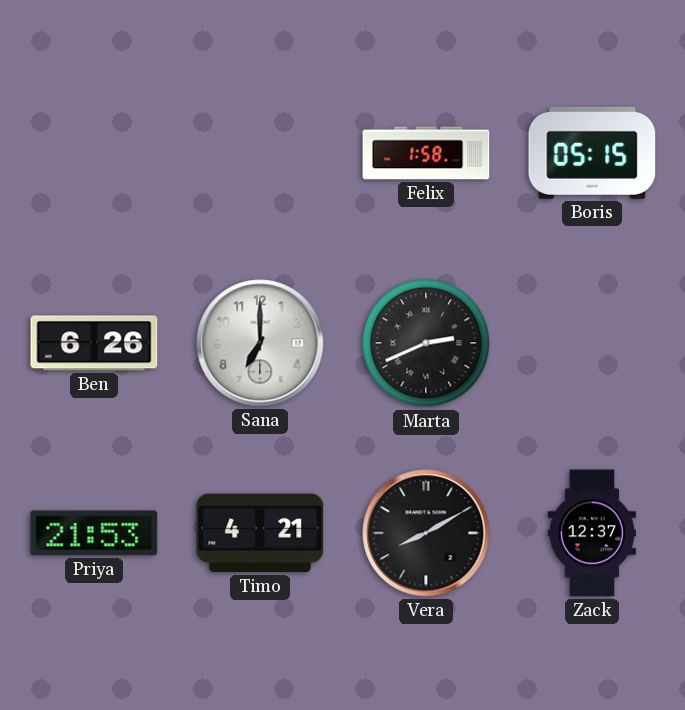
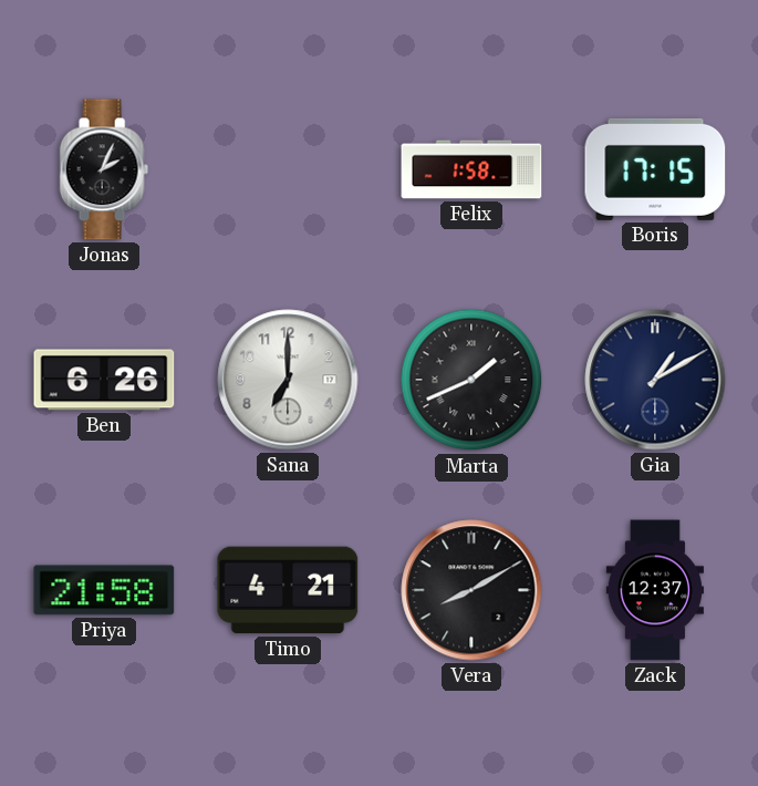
Jonas: none -> 2:04
Boris: 05:15 -> 17:15
Marta: 2:41 -> 1:41
Gia: none -> 1:10
Priya: 21:53 -> 21:58
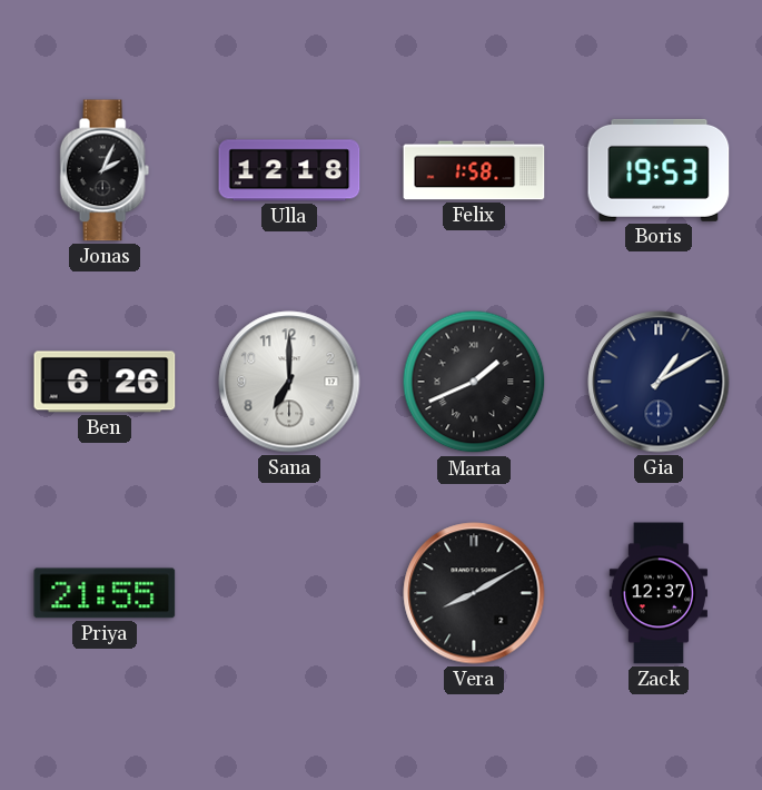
Ulla: none -> 12:18
Boris: 17:15 -> 19:53
Priya: 21:58 -> 21:55
Timo: 4:21 -> none
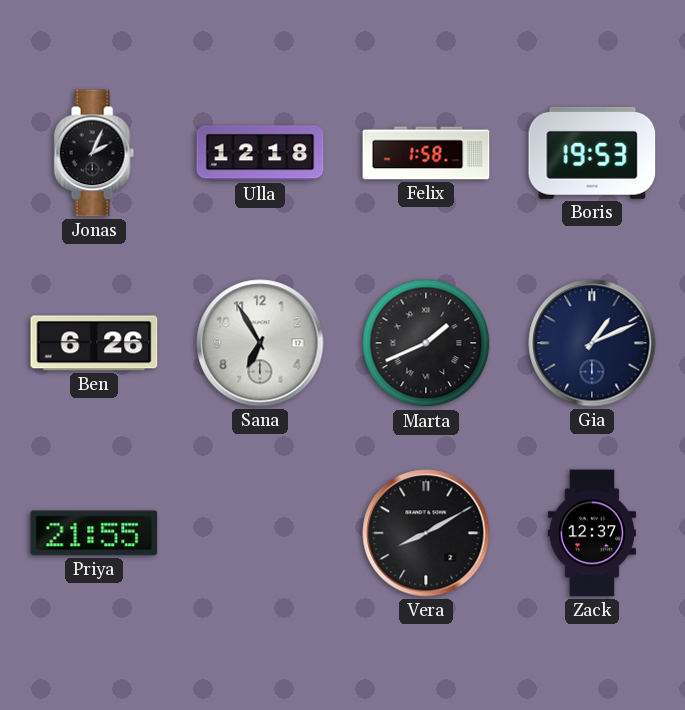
Sana: 7:00 -> 6:55
Gia: 1:10 -> 1:11
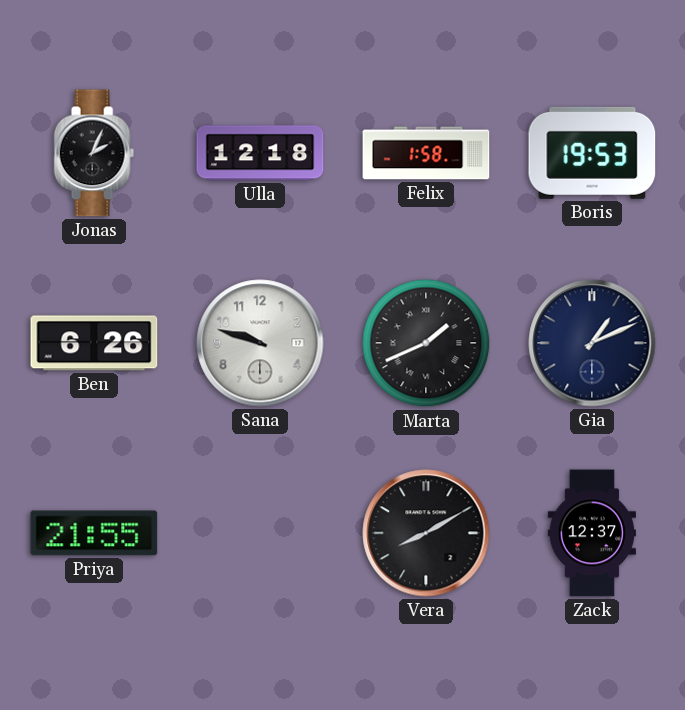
Sana: 6:55 -> 9:48
